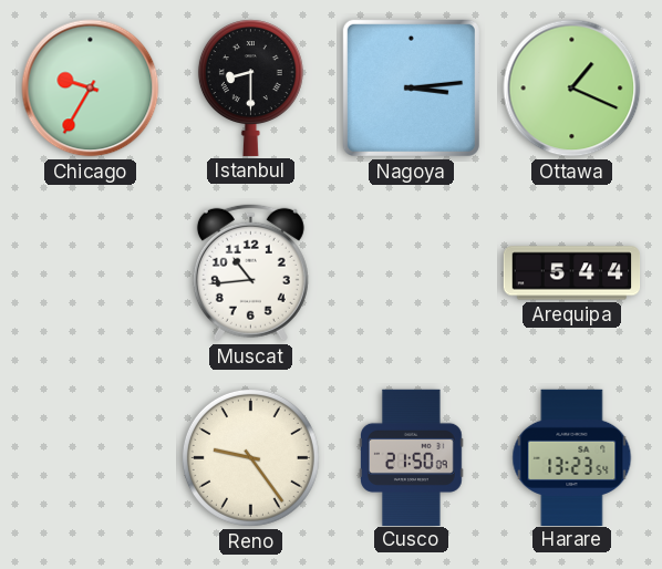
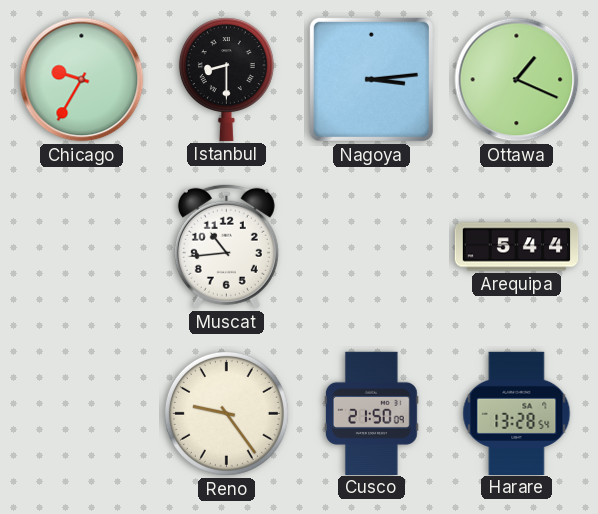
Harare: 13:23 -> 13:28
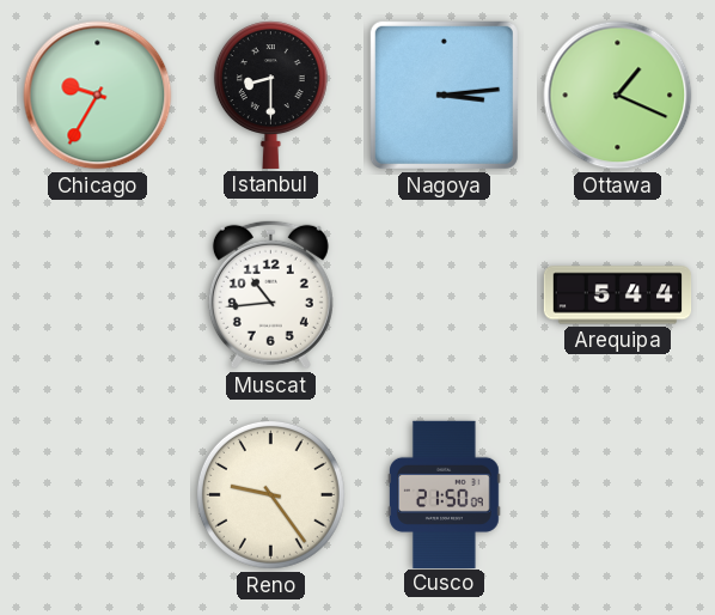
Harare: 13:28 -> none
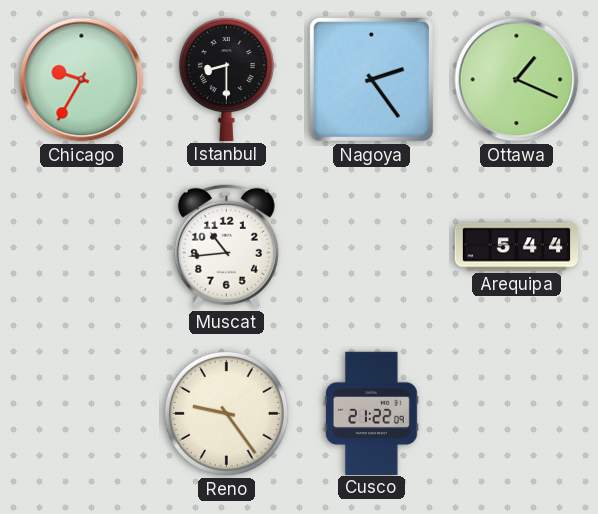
Nagoya: 3:14 -> 2:24
Cusco: 21:50 -> 21:22
